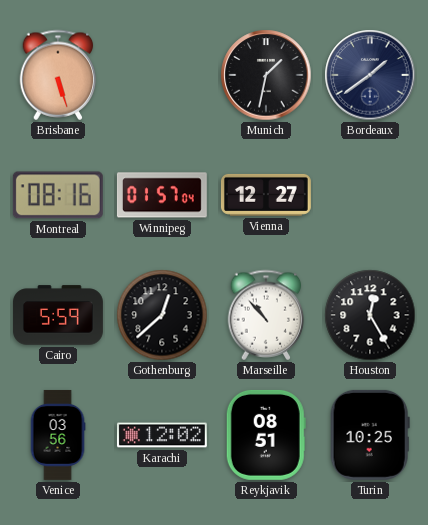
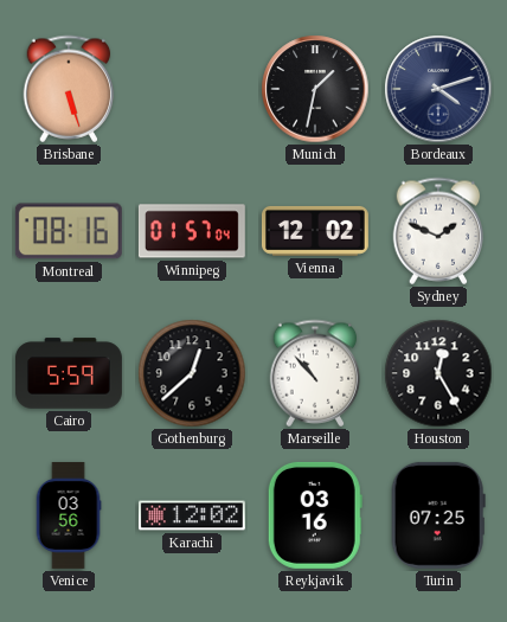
Bordeaux: 1:39 -> 4:12
Vienna: 12:27 -> 12:02
Sydney: none -> 1:49
Reykjavik: 08:51 -> 03:16
Turin: 10:25 -> 07:25
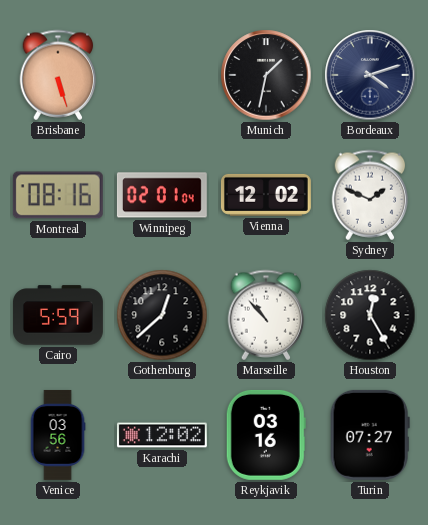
Winnipeg: 01:57 -> 02:01
Turin: 07:25 -> 07:27
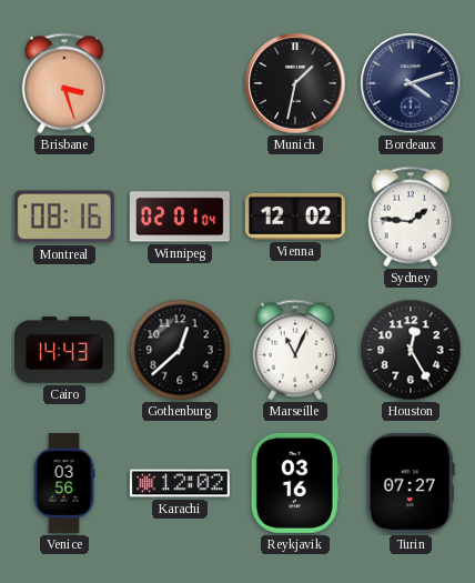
Brisbane: 5:27 -> 3:27
Sydney: 1:49 -> 1:46
Cairo: 5:59 -> 14:43
Marseille: 10:53 -> 11:04
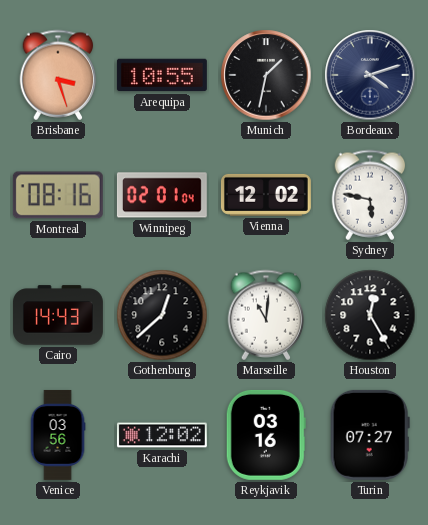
Arequipa: none -> 10:55
Sydney: 1:46 -> 5:47
Marseille: 11:04 -> 11:01
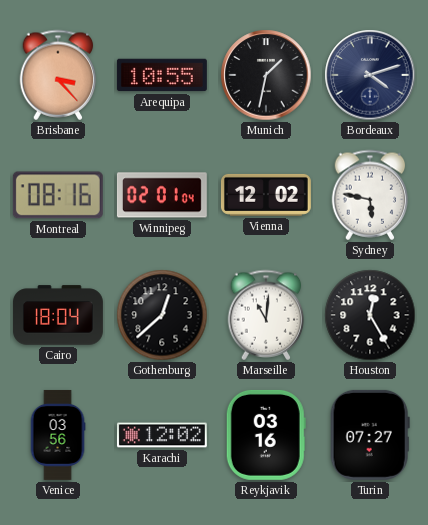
Brisbane: 3:27 -> 3:23
Cairo: 14:43 -> 18:04
